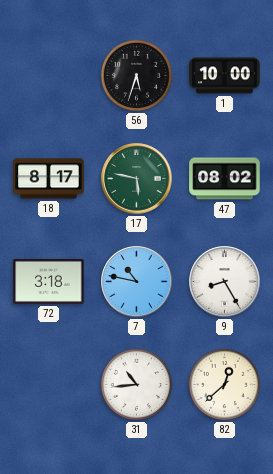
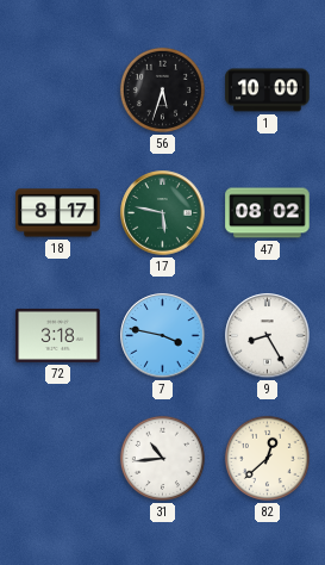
7: 10:47 -> 3:47
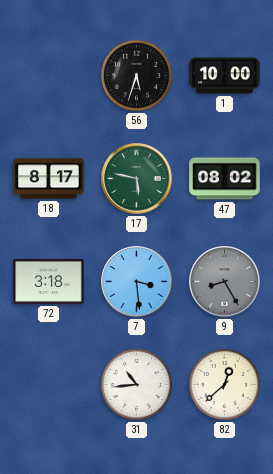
7: 3:47 -> 3:29
9 dial: white -> grey
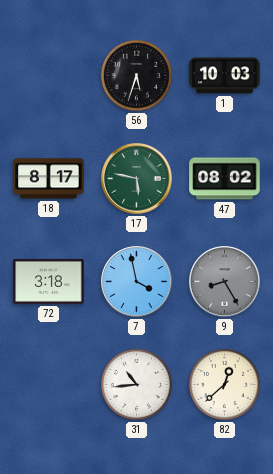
1: 10:00 -> 10:03
7: 3:29 -> 3:58
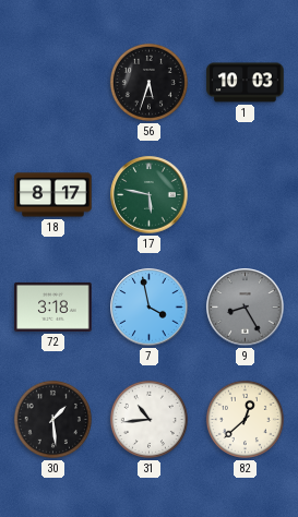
47: 08:02 -> none
30: none -> 1:29
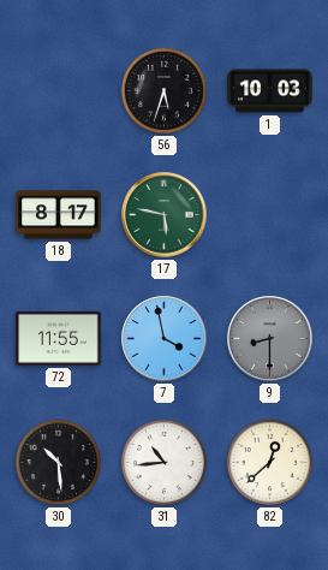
72: 3:18 -> 11:55
9: 8:25 -> 8:30
30: 1:29 -> 10:29
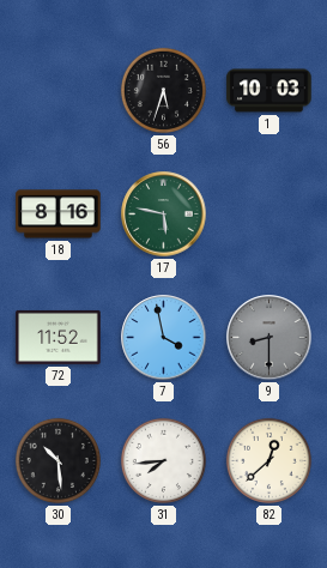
18: 8:17 -> 8:16
72: 11:55 -> 11:52
31: 10:44 -> 7:44
